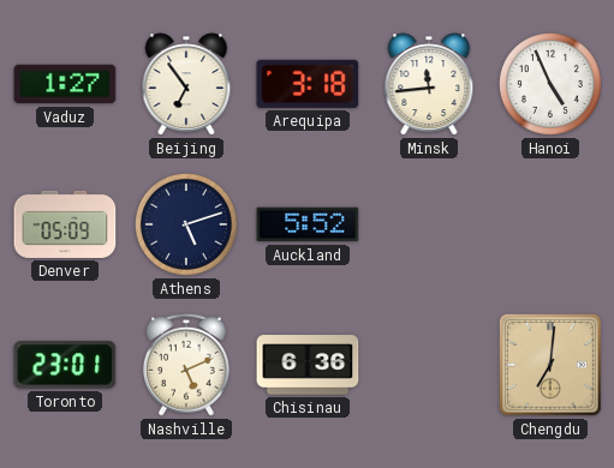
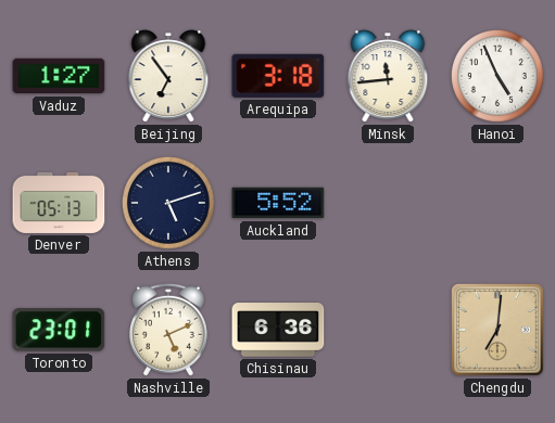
Denver: 05:09 -> 05:13
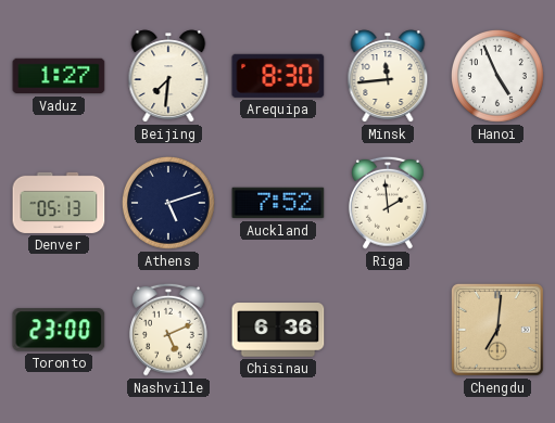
Beijing: 6:54 -> 7:31
Arequipa: 3:18 -> 8:30
Auckland: 5:52 -> 7:52
Riga: none -> 1:59
Toronto: 23:01 -> 23:00
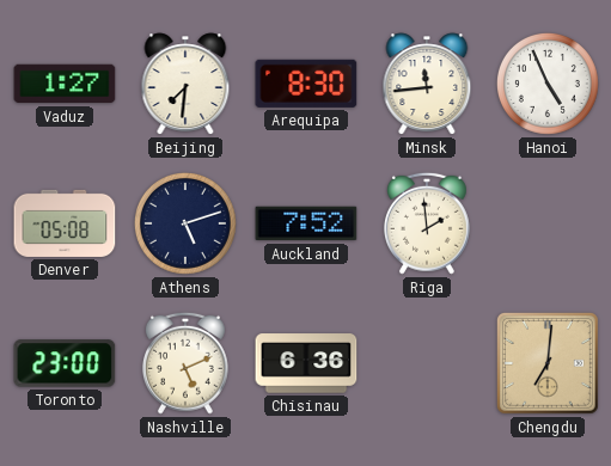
Denver: 05:13 -> 05:08
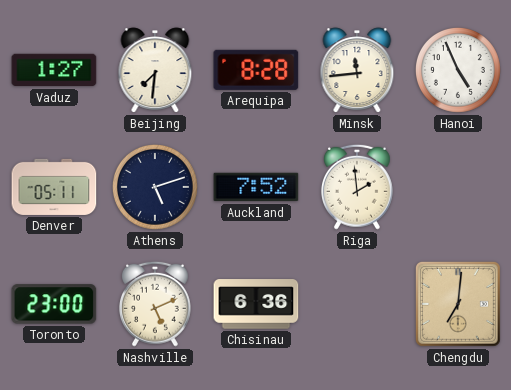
Arequipa: 8:30 -> 8:28
Denver: 05:08 -> 05:11
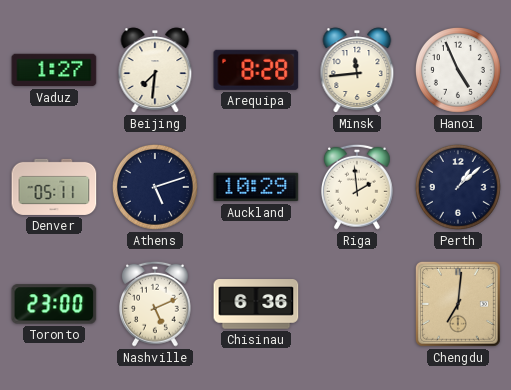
Auckland: 7:52 -> 10:29
Perth: none -> 1:08
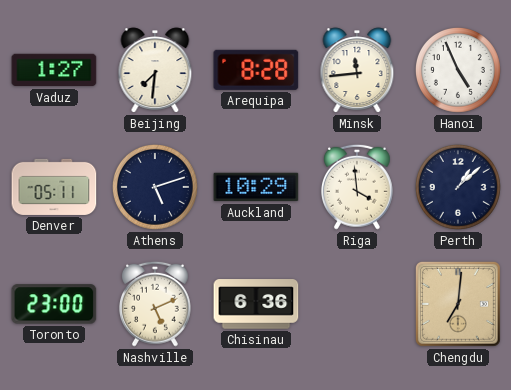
Riga: 1:59 -> 3:59
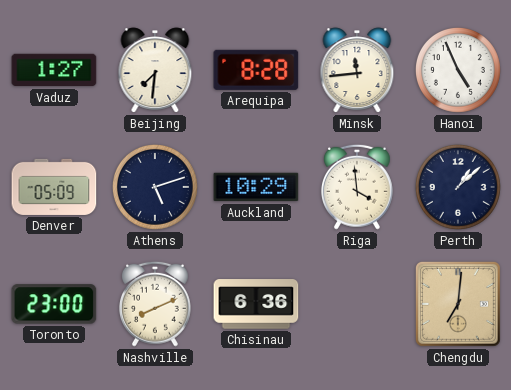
Denver: 05:11 -> 05:09
Nashville: 5:11 -> 8:11
